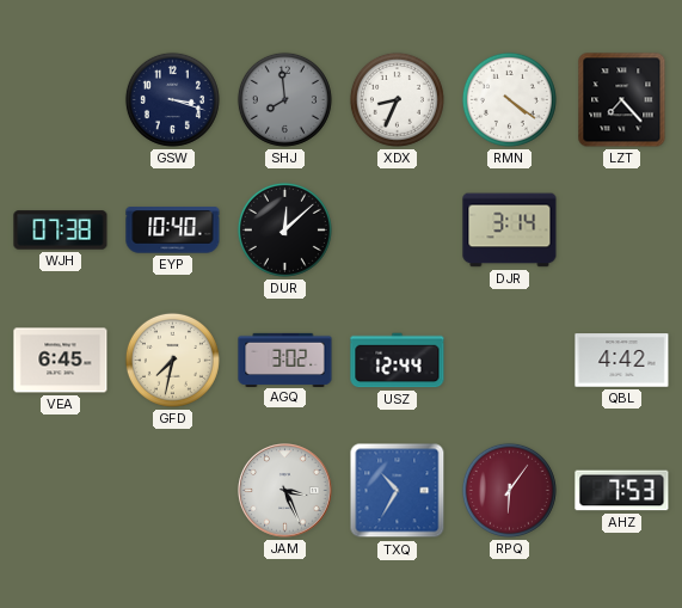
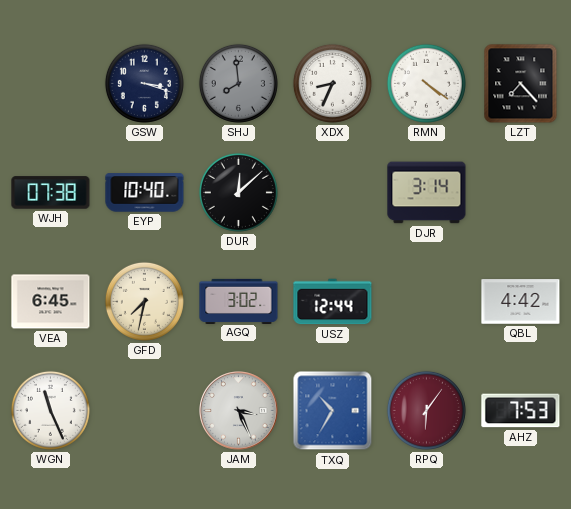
WGN: none -> 11:26
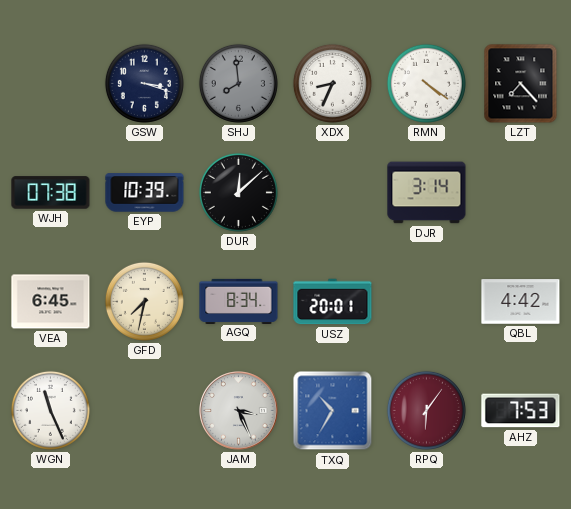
EYP: 10:40 -> 10:39
AGQ: 3:02 -> 8:34
USZ: 12:44 -> 20:01
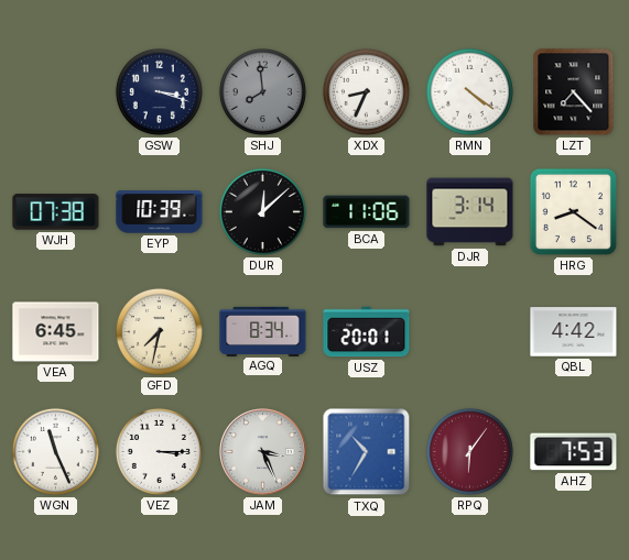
BCA: none -> 11:06
HRG: none -> 8:21
VEZ: none -> 3:15
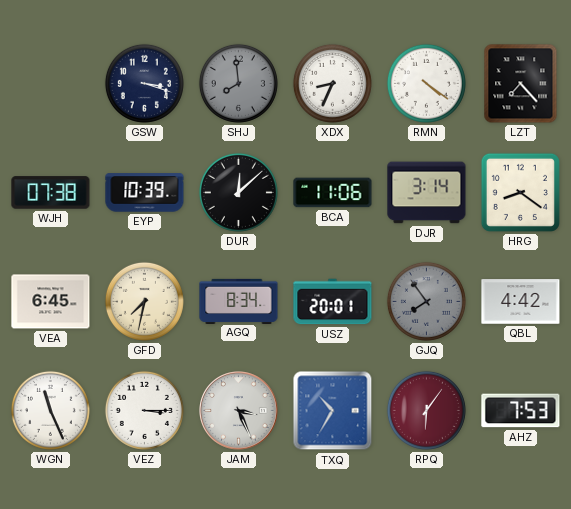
GJQ: none -> 7:54
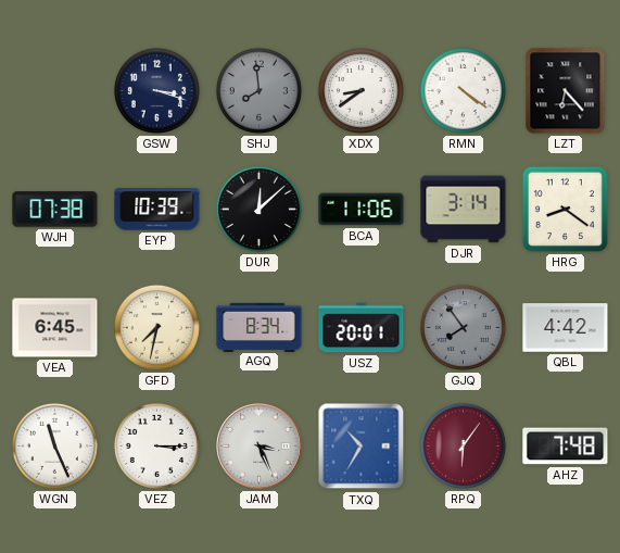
XDX: 8:34 -> 8:39
LZT: 7:23 -> 6:23
AHZ: 7:53 -> 7:48
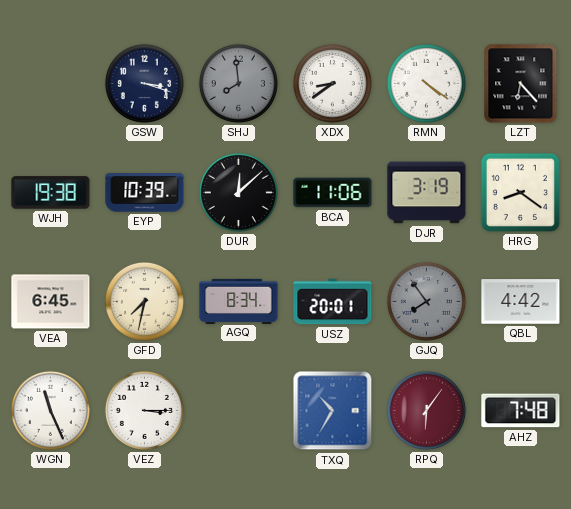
WJH: 07:38 -> 19:38
DJR: 3:14 -> 3:19
JAM: 3:26 -> none
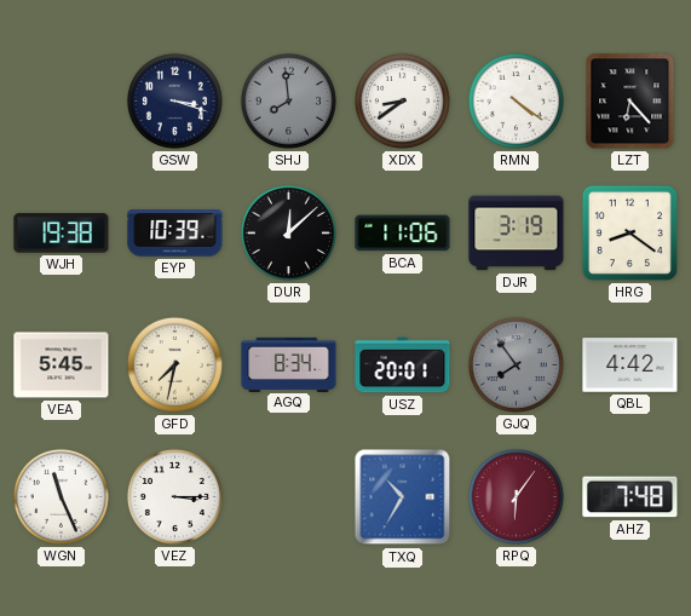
VEA: 6:45 -> 5:45
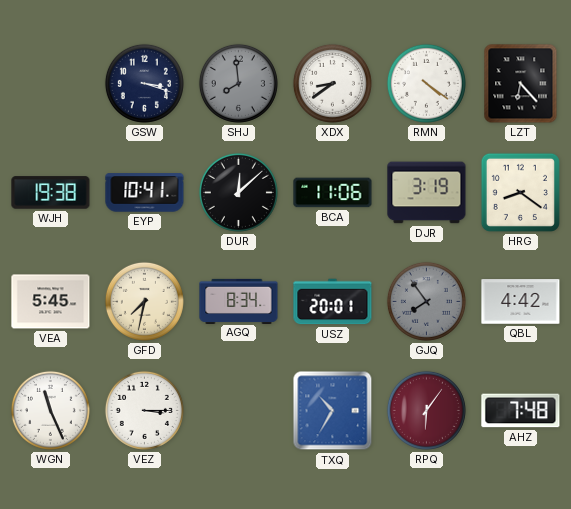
EYP: 10:39 -> 10:41
